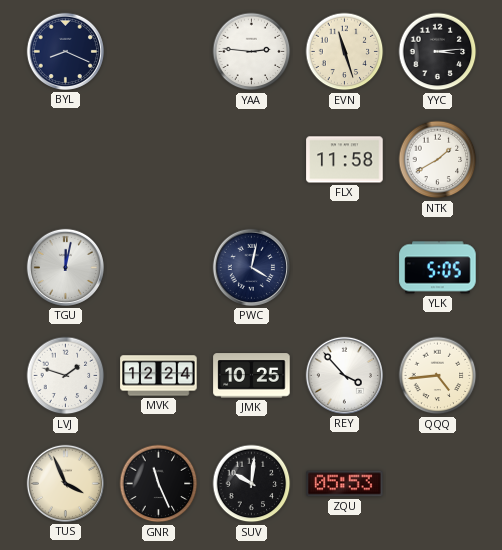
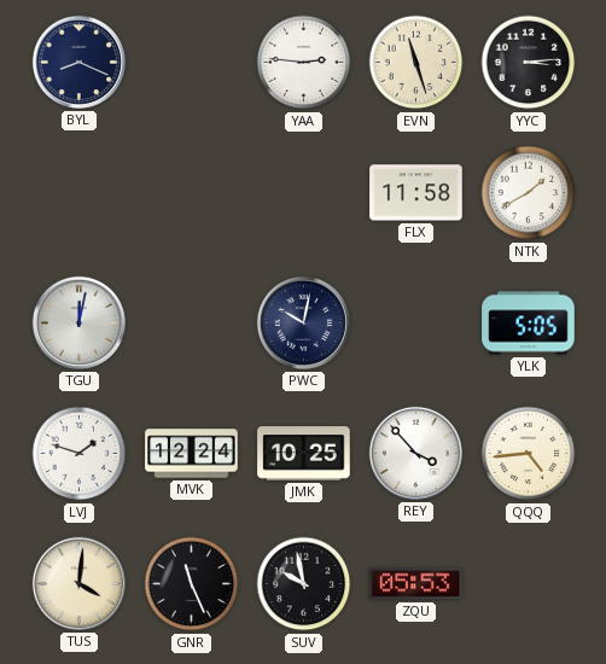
PWC: 4:02 -> 10:02
TUS: 3:56 -> 4:01
SUV: 10:01 -> 9:58
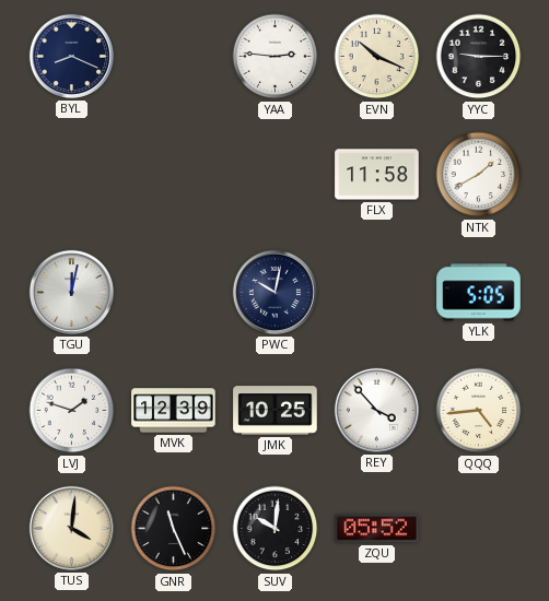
EVN: 11:27 -> 10:19
YYC: 3:14 -> 9:15
MVK: 12:24 -> 12:39
SUV: 9:58 -> 10:01
ZQU: 05:53 -> 05:52
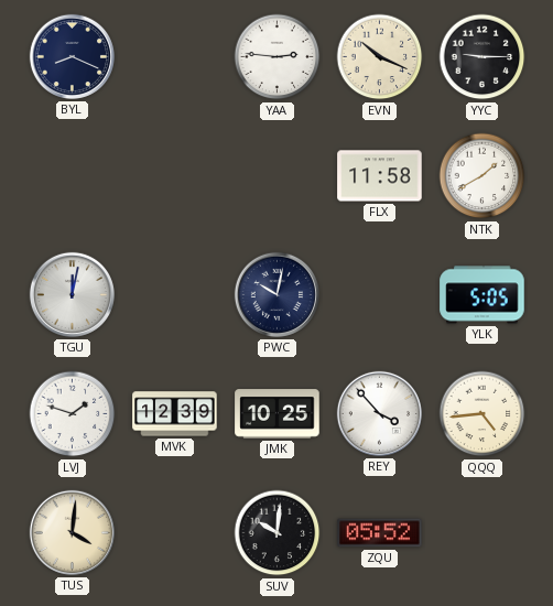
GNR: 11:26 -> none
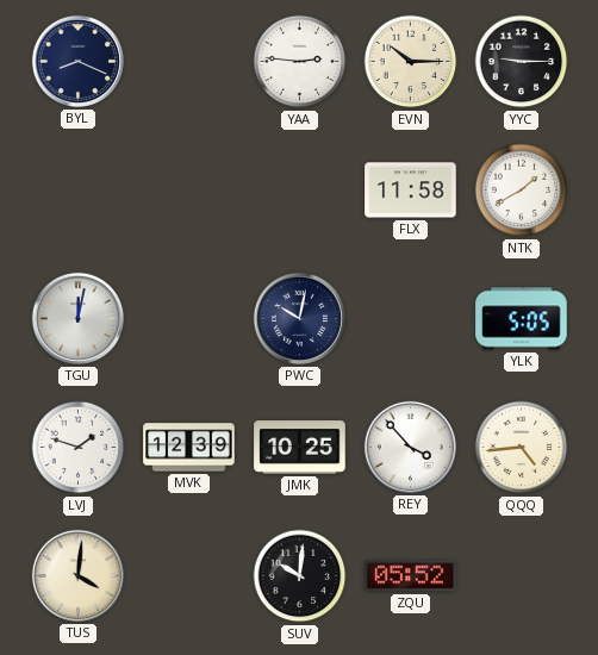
EVN: 10:19 -> 10:15
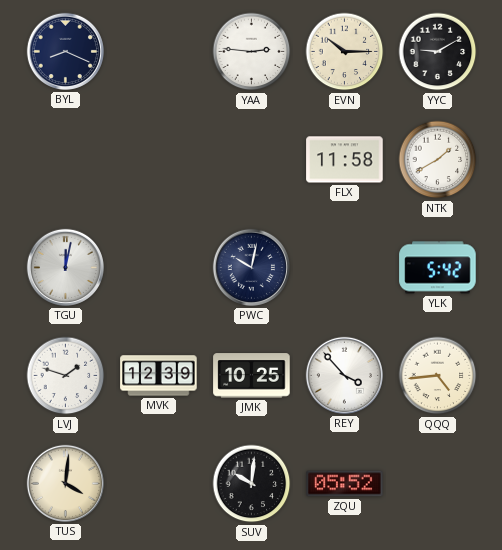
YYC: 9:15 -> 9:10
YLK: 5:05 -> 5:42
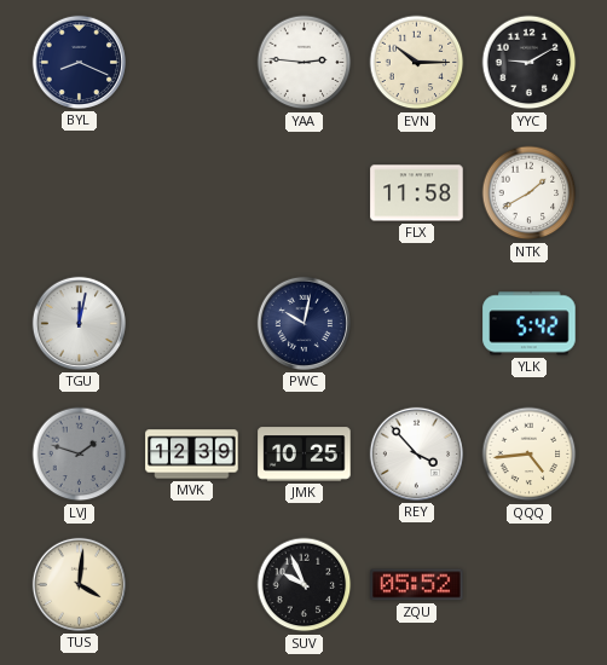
LVJ dial: white -> grey
SUV: 10:01 -> 9:56
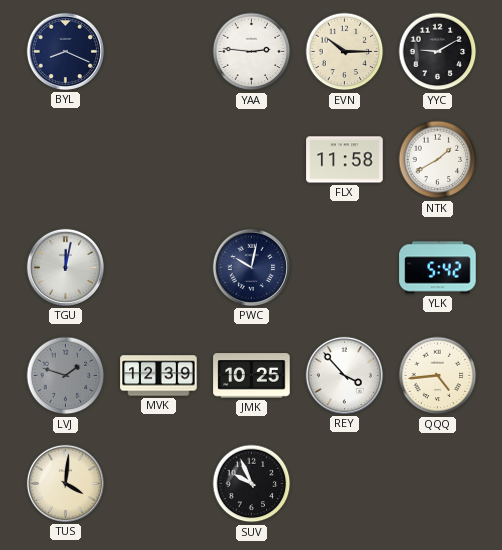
ZQU: 05:52 -> none
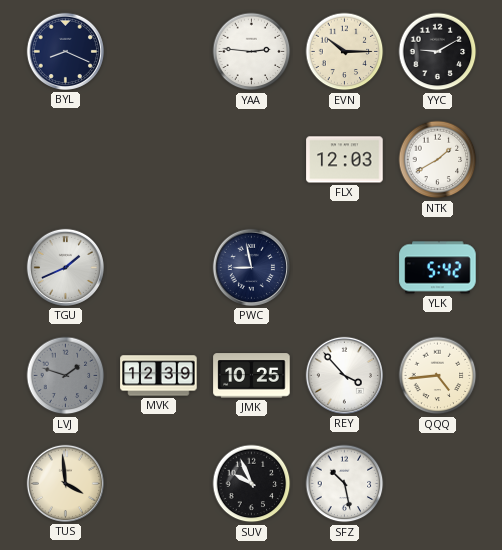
FLX: 11:58 -> 12:03
TGU: 12:02 -> 1:41
PWC: 10:02 -> 8:58
TUS: 4:01 -> 3:59
SFZ: none -> 10:28
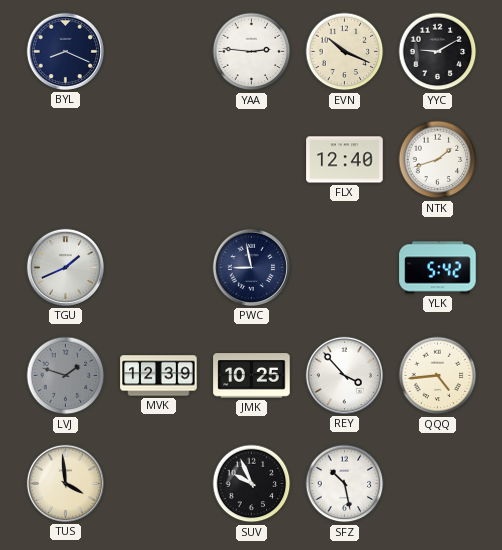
EVN: 10:15 -> 10:19
FLX: 12:03 -> 12:40
NTK: 1:40 -> 1:42
